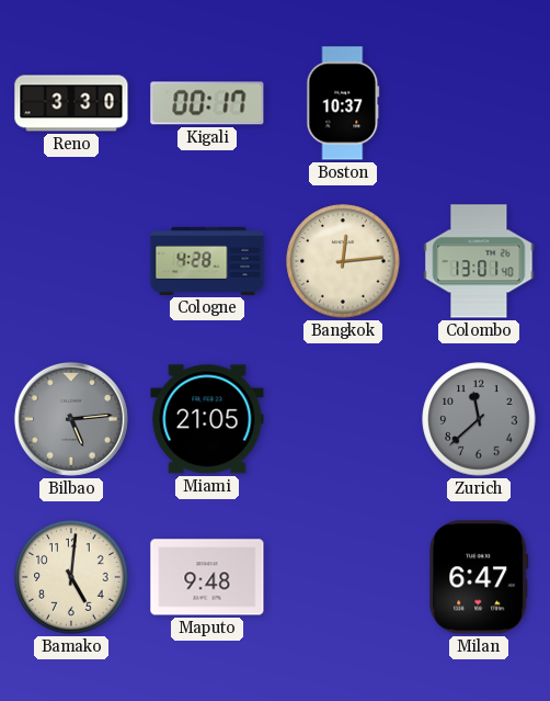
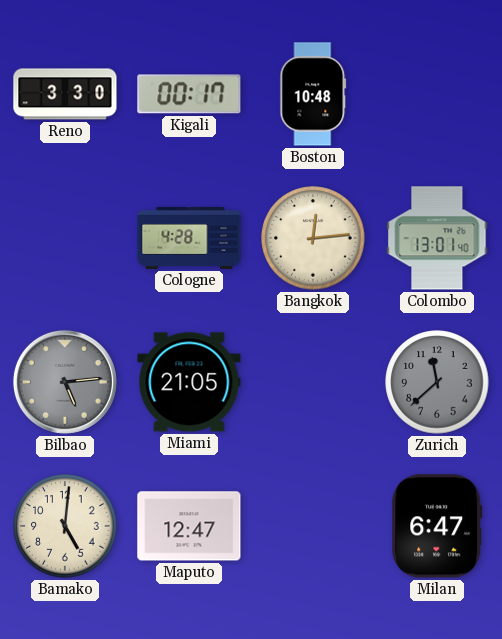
Boston: 10:37 -> 10:48
Maputo: 9:48 -> 12:47
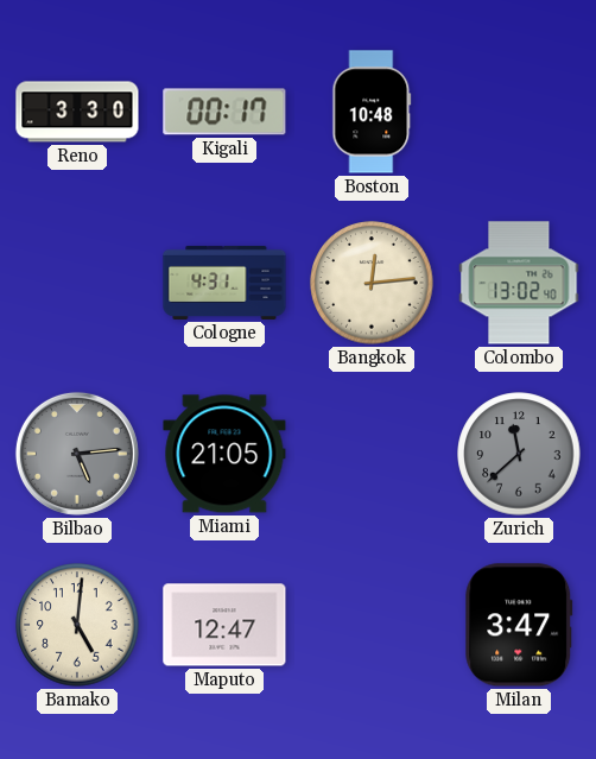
Cologne: 4:28 -> 4:31
Colombo: 13:01 -> 13:02
Milan: 6:47 -> 3:47
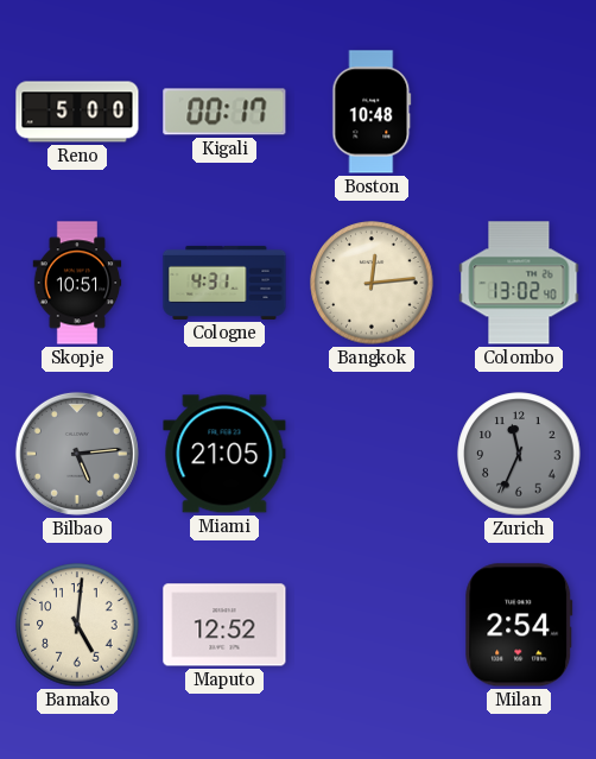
Reno: 3:30 -> 5:00
Skopje: none -> 10:51
Zurich: 11:38 -> 11:34
Maputo: 12:47 -> 12:52
Milan: 3:47 -> 2:54
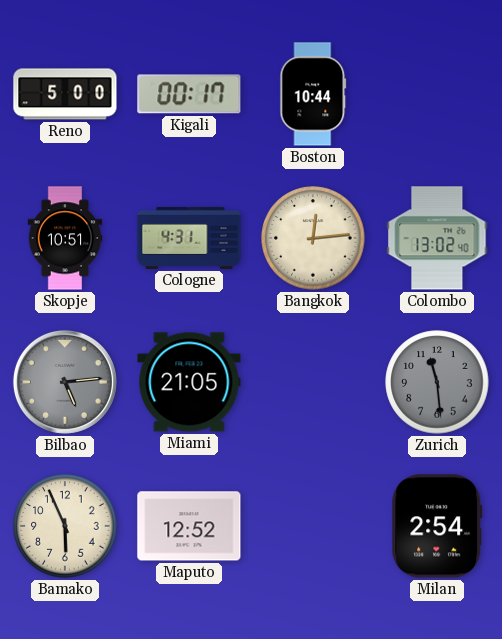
Boston: 10:48 -> 10:44
Zurich: 11:34 -> 11:29
Bamako: 5:01 -> 5:56
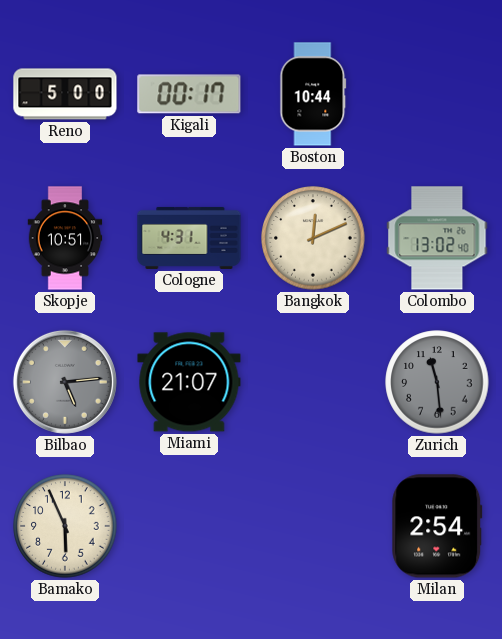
Bangkok: 12:14 -> 12:11
Miami: 21:05 -> 21:07
Maputo: 12:52 -> none
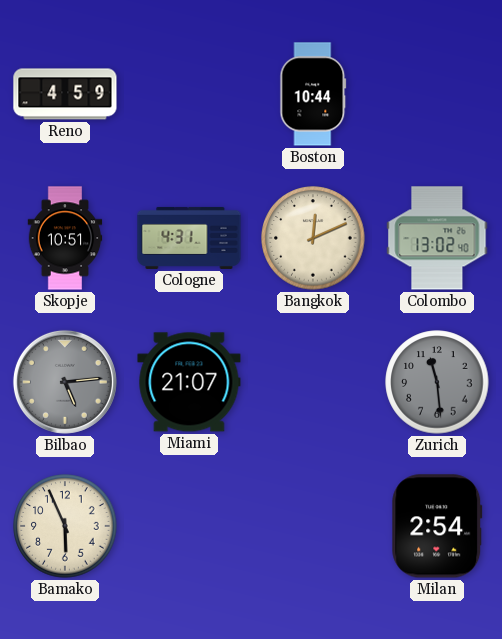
Reno: 5:00 -> 4:59
Kigali: 00:17 -> none
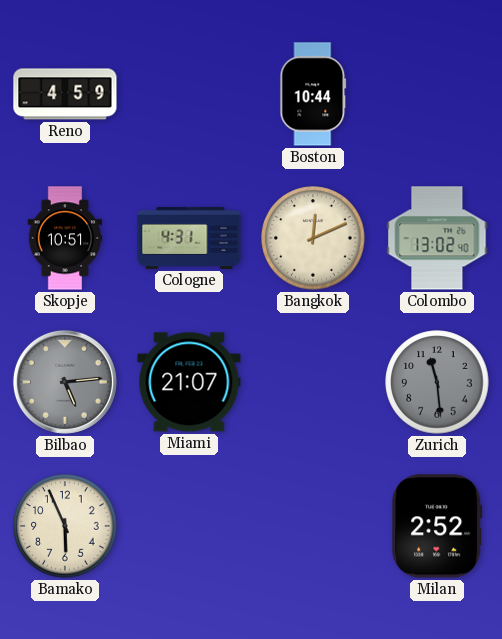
Milan: 2:54 -> 2:52
